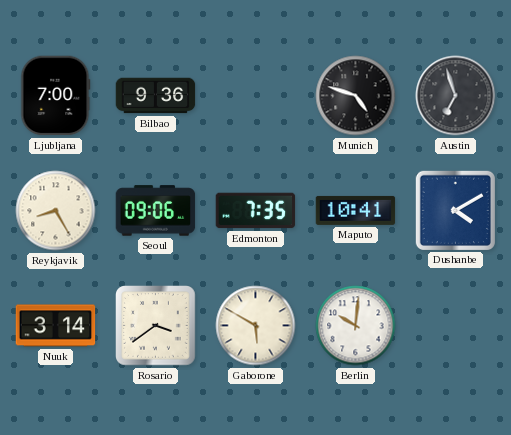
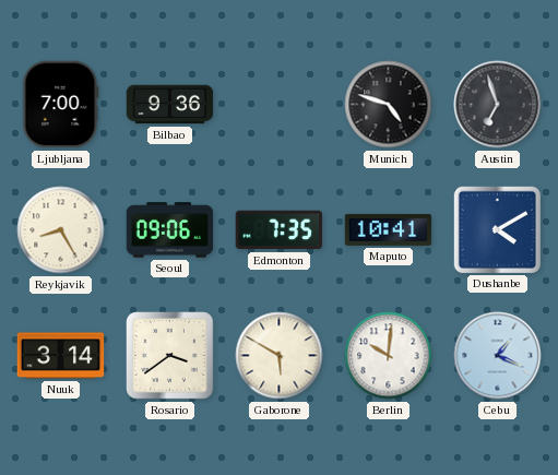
Cebu: none -> 1:19
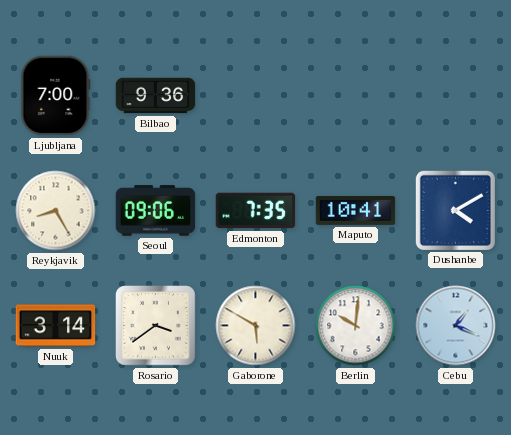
Munich: 4:48 -> none
Austin: 6:57 -> none
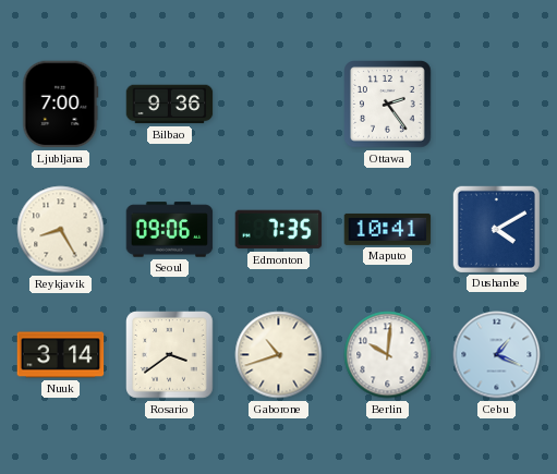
Ottawa: none -> 2:24
Gaborone: 5:50 -> 10:42
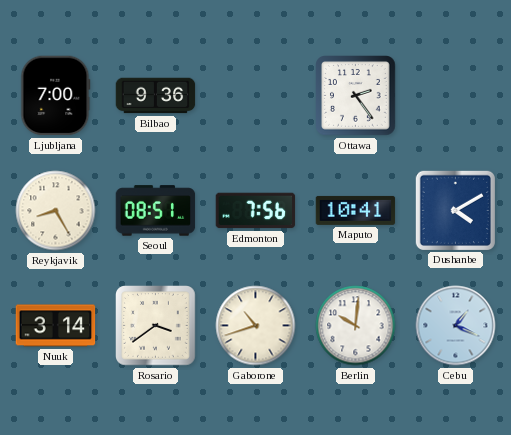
Seoul: 09:06 -> 08:51
Edmonton: 7:35 -> 7:56
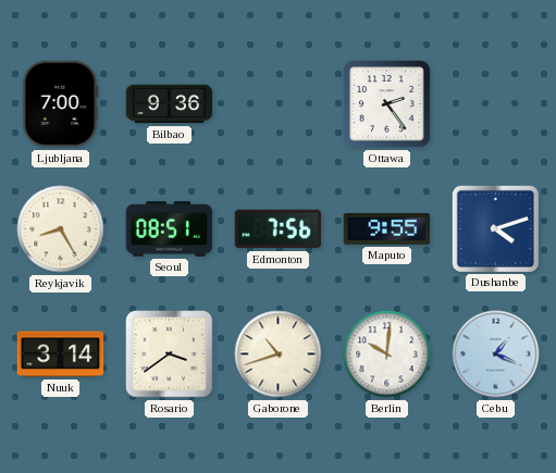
Maputo: 10:41 -> 9:55
Dushanbe: 4:10 -> 4:12
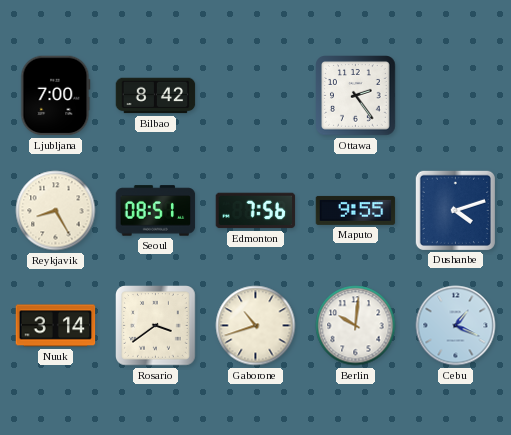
Bilbao: 9:36 -> 8:42
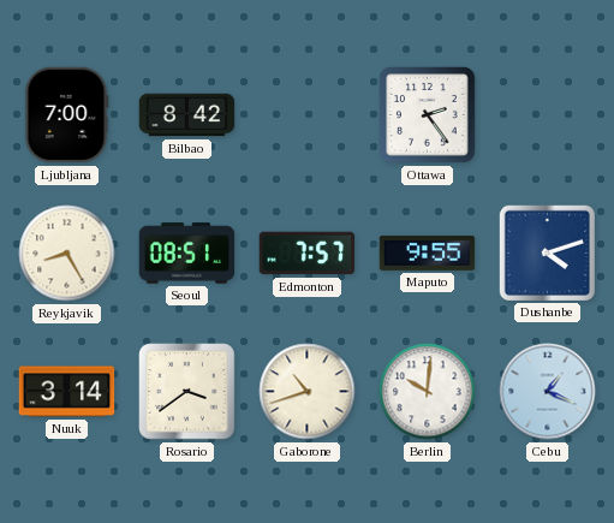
Edmonton: 7:56 -> 7:57
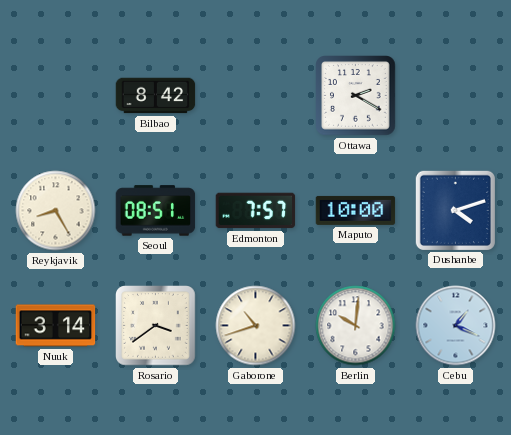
Ljubljana: 7:00 -> none
Ottawa: 2:24 -> 2:20
Maputo: 9:55 -> 10:00
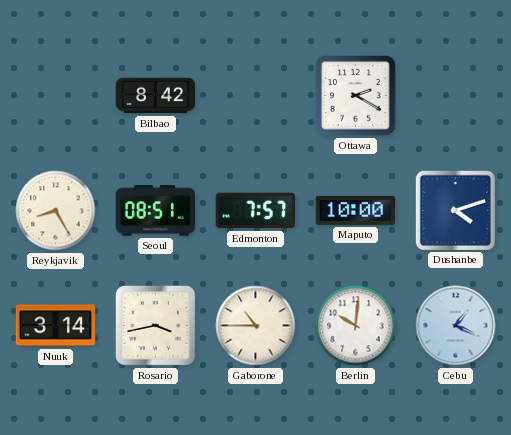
Rosario: 3:39 -> 3:43
Gaborone: 10:42 -> 10:45
